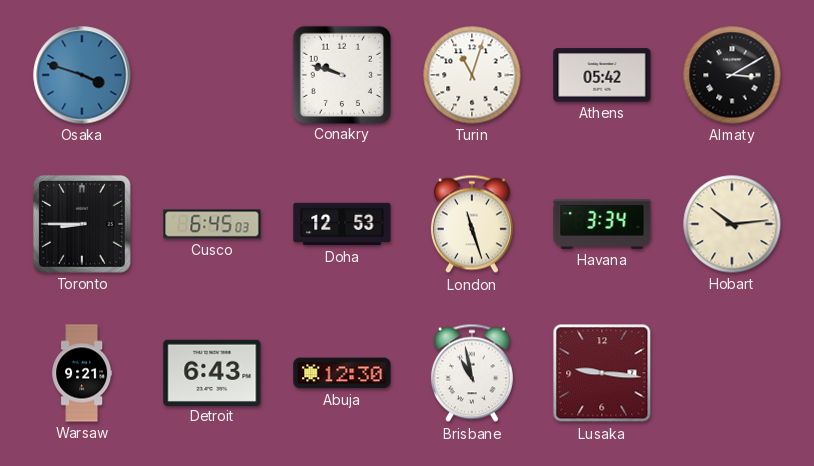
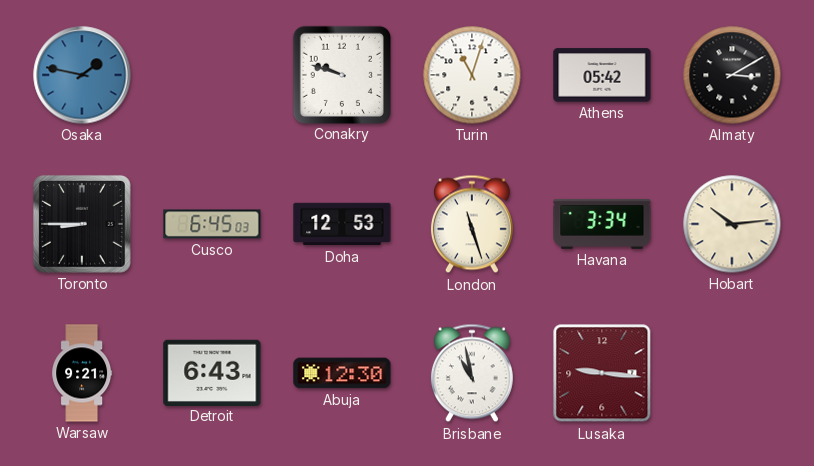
Osaka: 3:48 -> 1:47
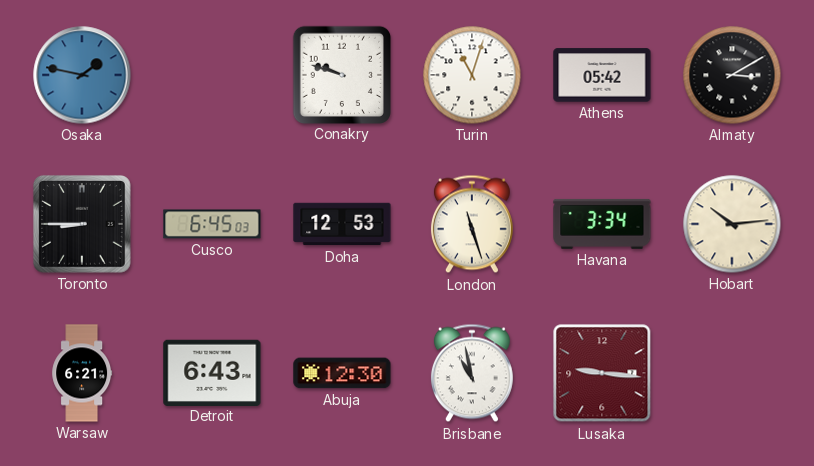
Warsaw: 9:21 -> 6:21
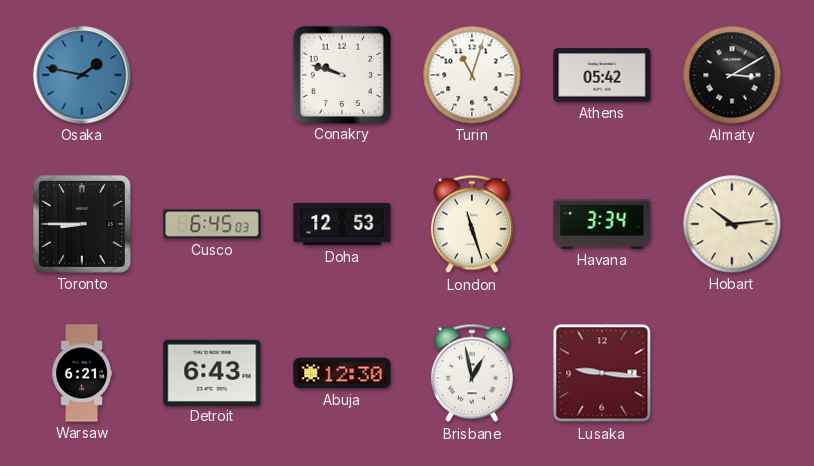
Brisbane: 10:58 -> 12:58
